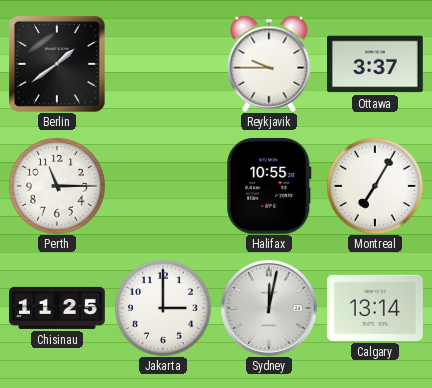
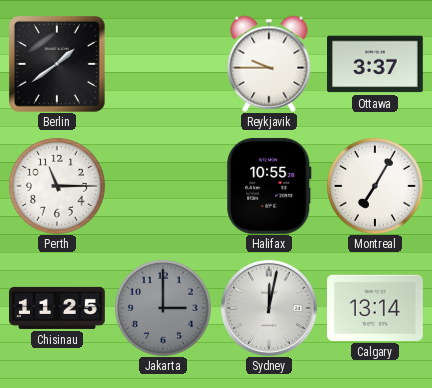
Jakarta dial: white -> grey
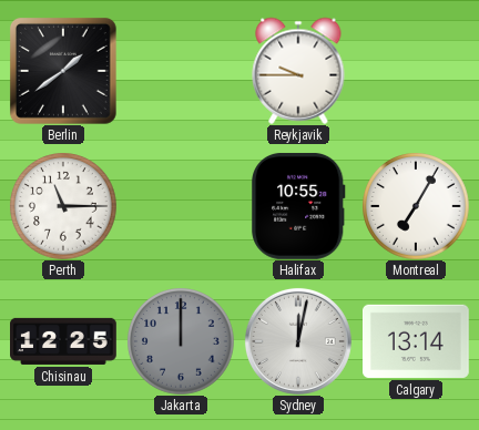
Ottawa: 3:37 -> none
Chisinau: 11:25 -> 12:25
Jakarta: 3:00 -> 12:00
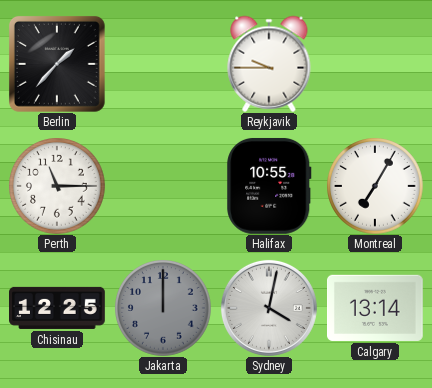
Berlin: 1:39 -> 1:37
Sydney: 12:02 -> 4:02
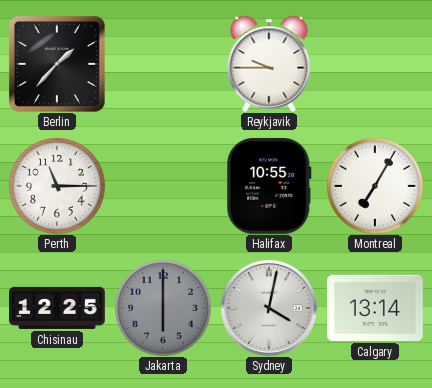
Jakarta: 12:00 -> 6:00
